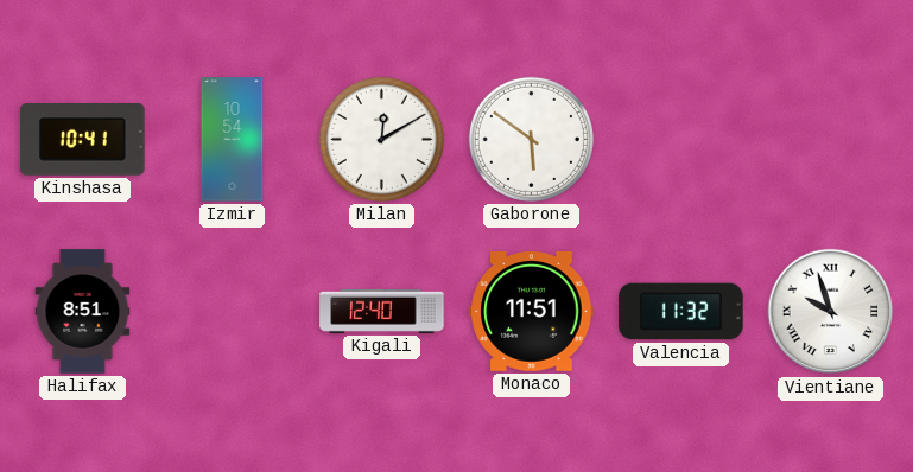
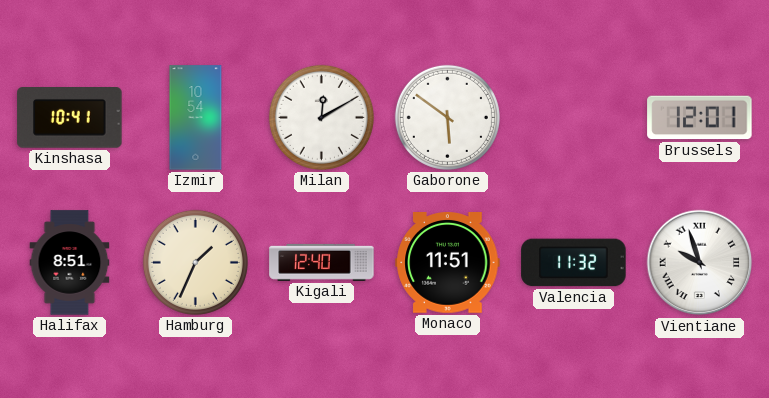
Brussels: none -> 12:01
Hamburg: none -> 1:34
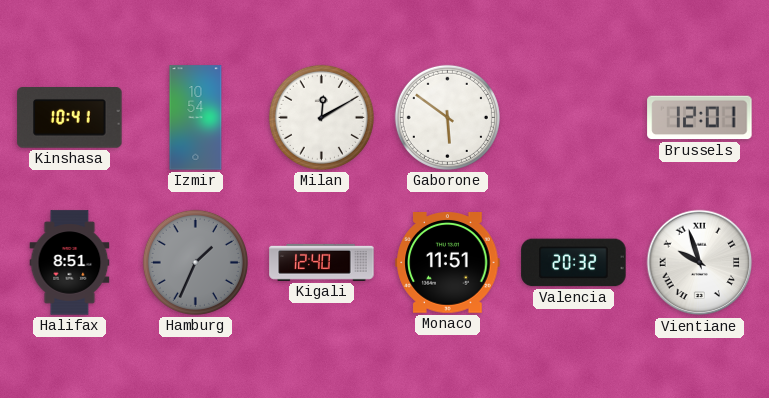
Hamburg dial: cream -> grey
Valencia: 11:32 -> 20:32
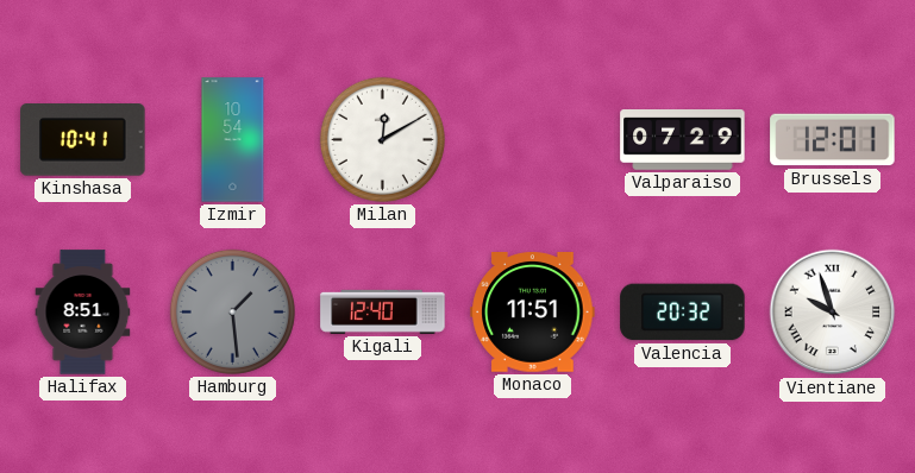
Gaborone: 5:51 -> none
Valparaiso: none -> 07:29
Hamburg: 1:34 -> 1:29
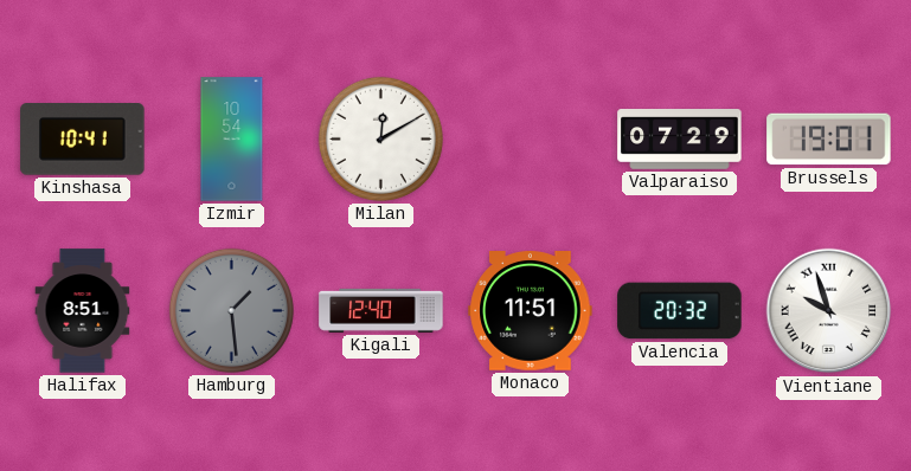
Brussels: 12:01 -> 19:01
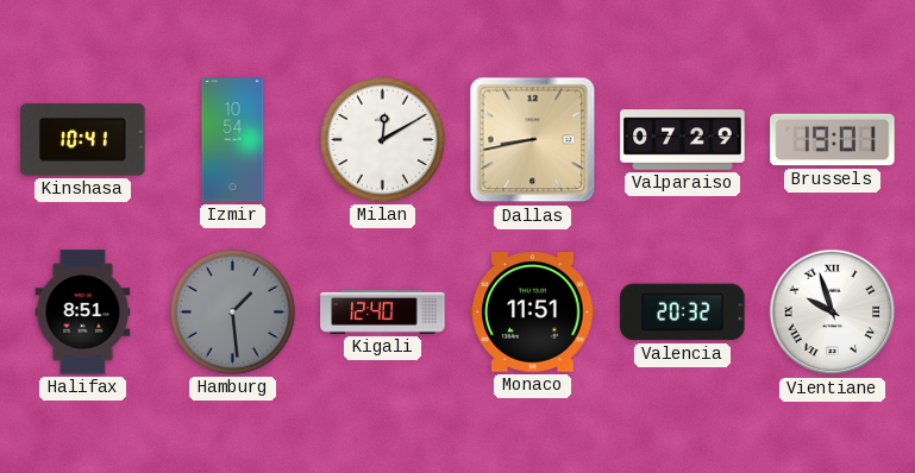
Dallas: none -> 8:43
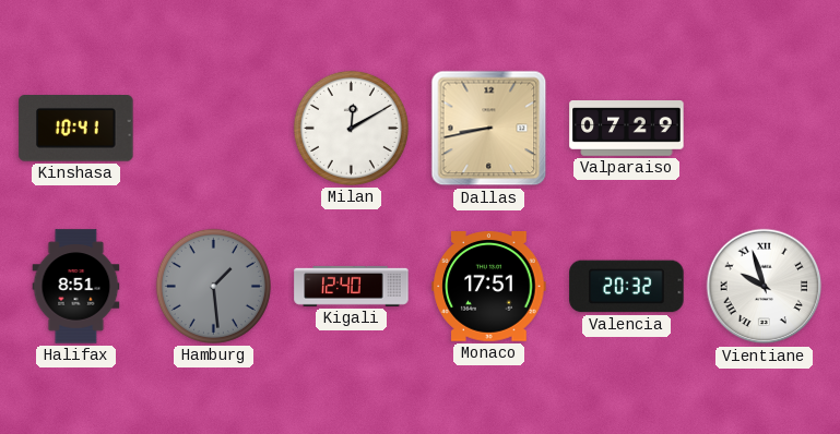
Izmir: 10:54 -> none
Brussels: 19:01 -> none
Monaco: 11:51 -> 17:51
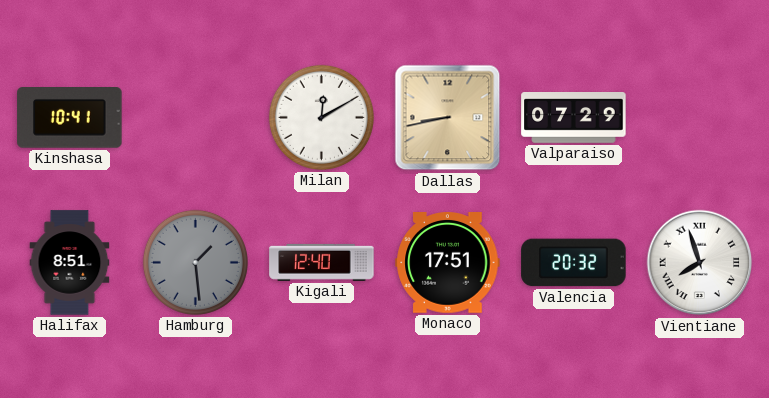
Vientiane: 9:57 -> 7:57
